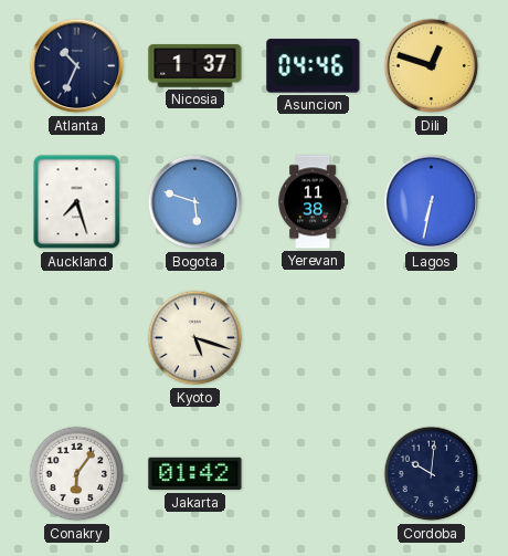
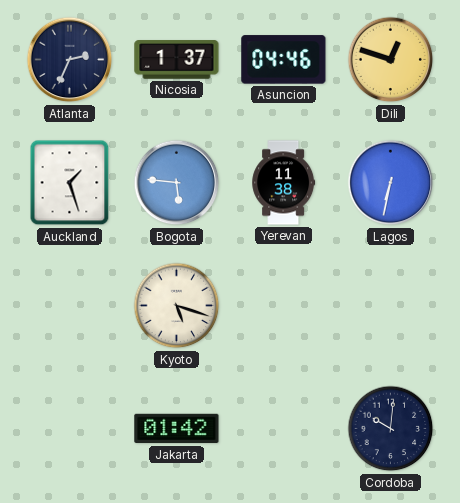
Atlanta: 10:34 -> 2:34
Auckland: 7:27 -> 1:27
Bogota: 5:48 -> 5:46
Conakry: 6:06 -> none
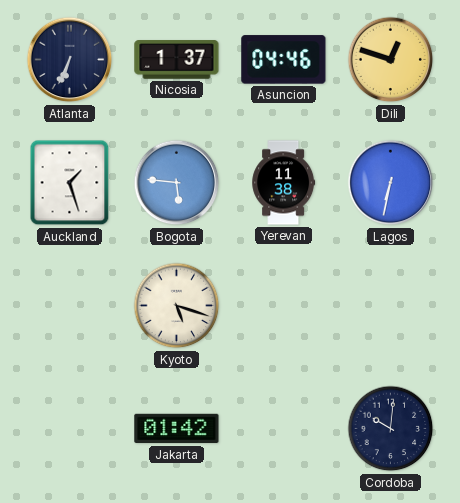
Atlanta: 2:34 -> 6:34
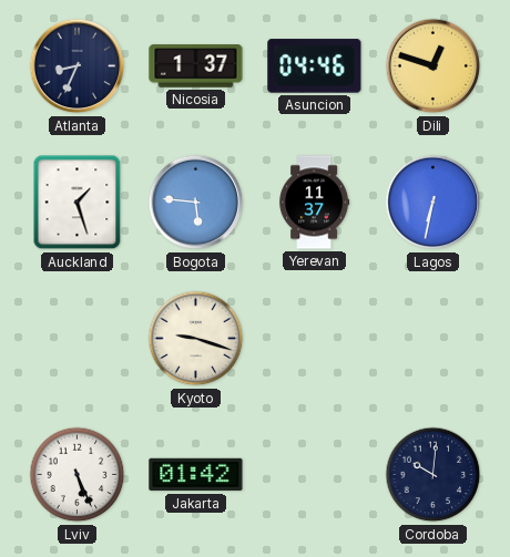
Atlanta: 6:34 -> 8:34
Yerevan: 11:38 -> 11:37
Kyoto: 5:18 -> 9:18
Lviv: none -> 5:26
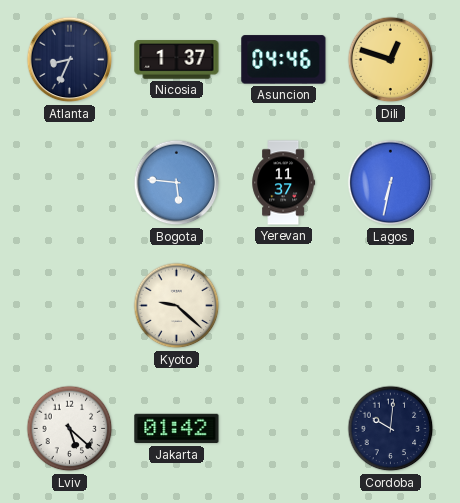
Auckland: 1:27 -> none
Kyoto: 9:18 -> 9:22
Lviv: 5:26 -> 5:22
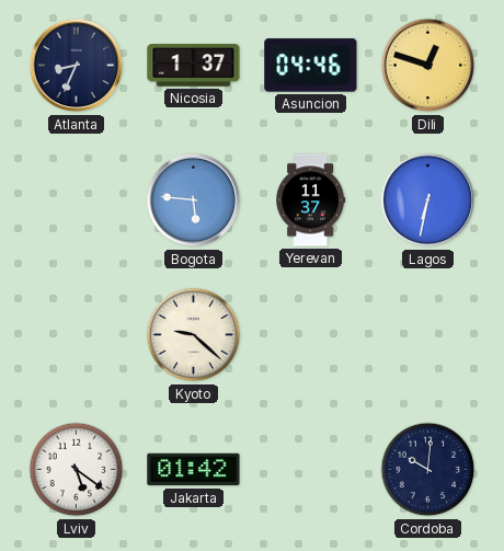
Lviv: 5:22 -> 5:21
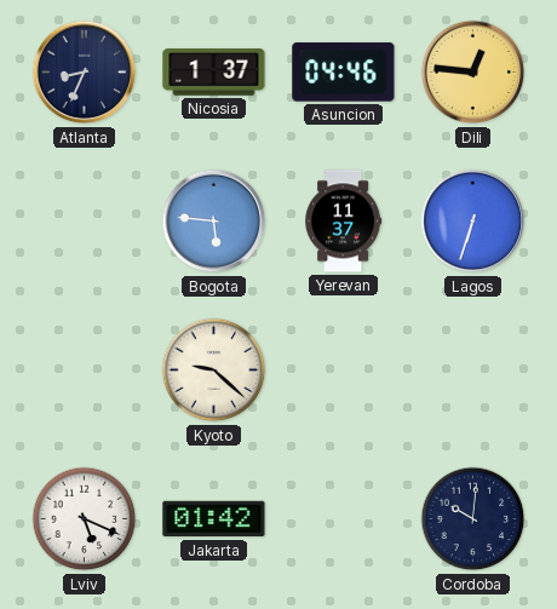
Dili: 12:48 -> 12:46
Lagos: 6:32 -> 6:33
Lviv: 5:21 -> 5:19
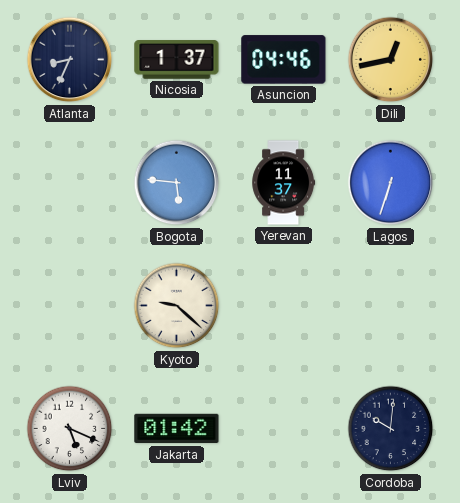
Dili: 12:46 -> 12:43
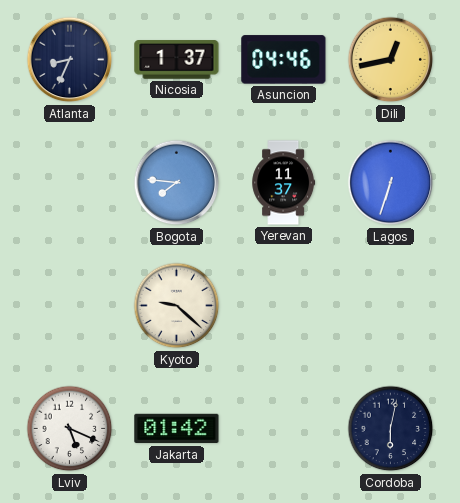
Bogota: 5:46 -> 7:46
Cordoba: 10:01 -> 6:02
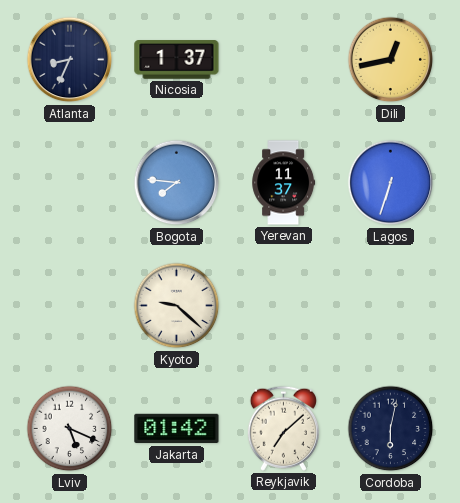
Asuncion: 04:46 -> none
Reykjavik: none -> 7:08
